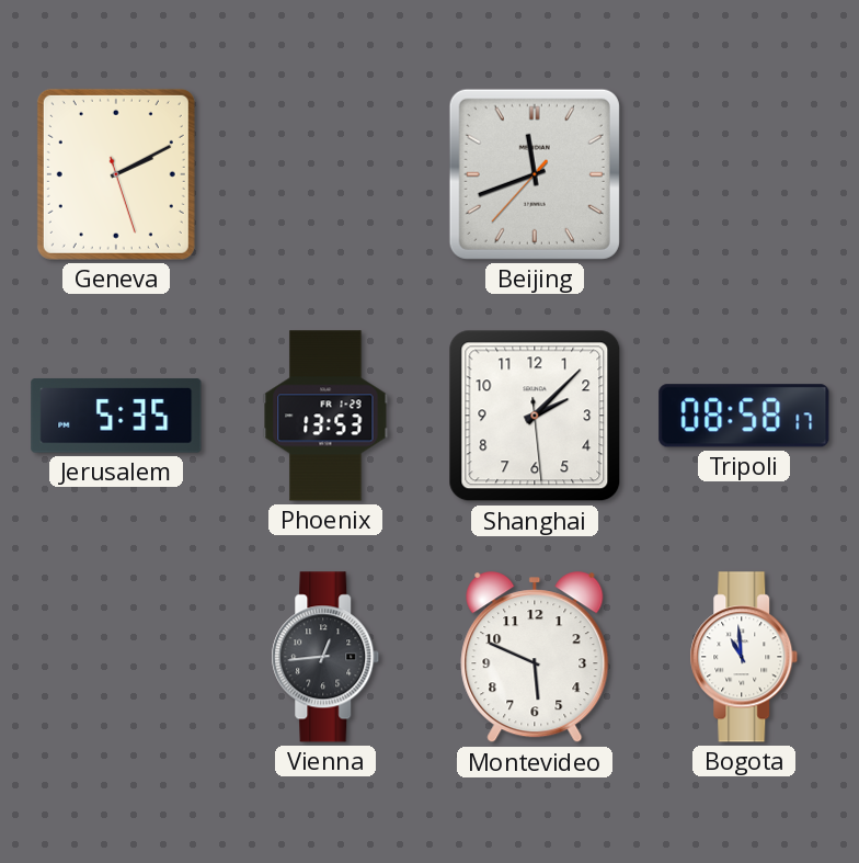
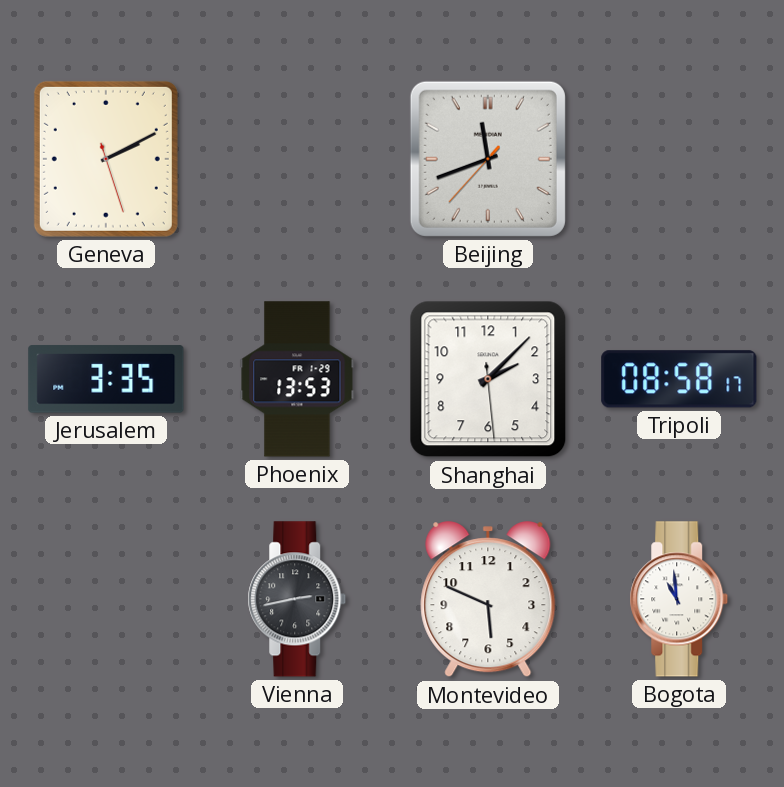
Jerusalem: 5:35 -> 3:35
Vienna: 12:44 -> 2:43
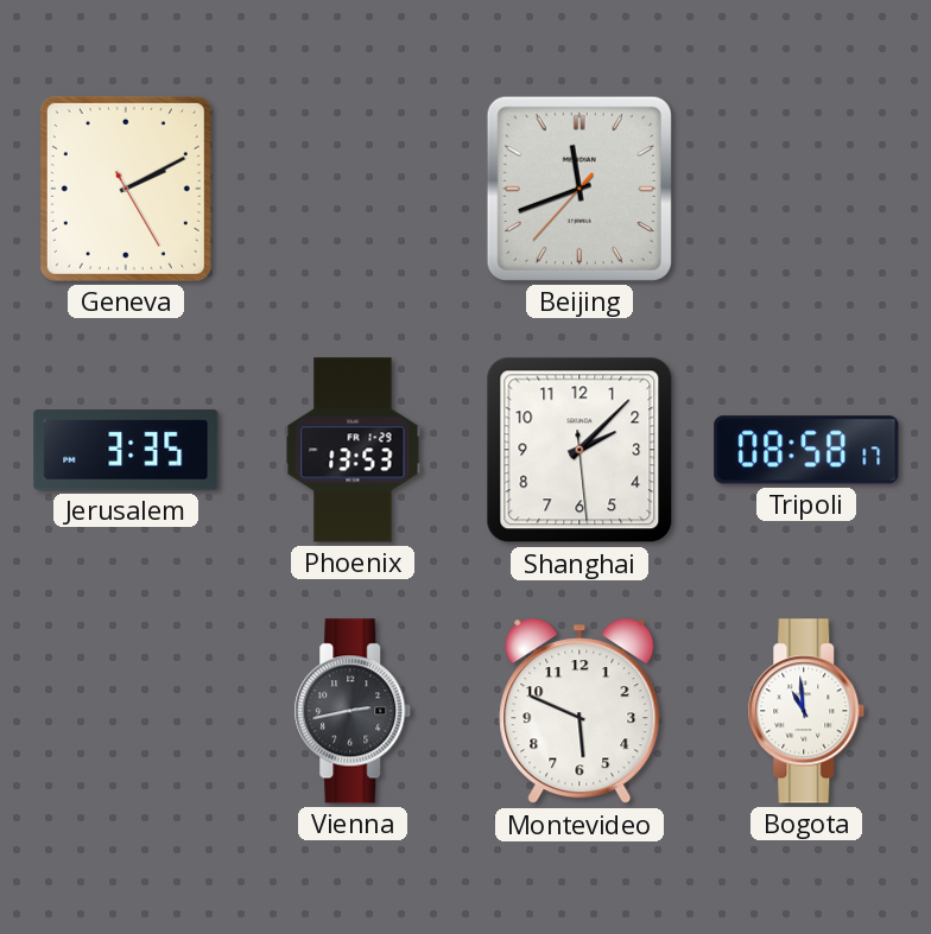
Geneva: 2:10:27 -> 2:10:25
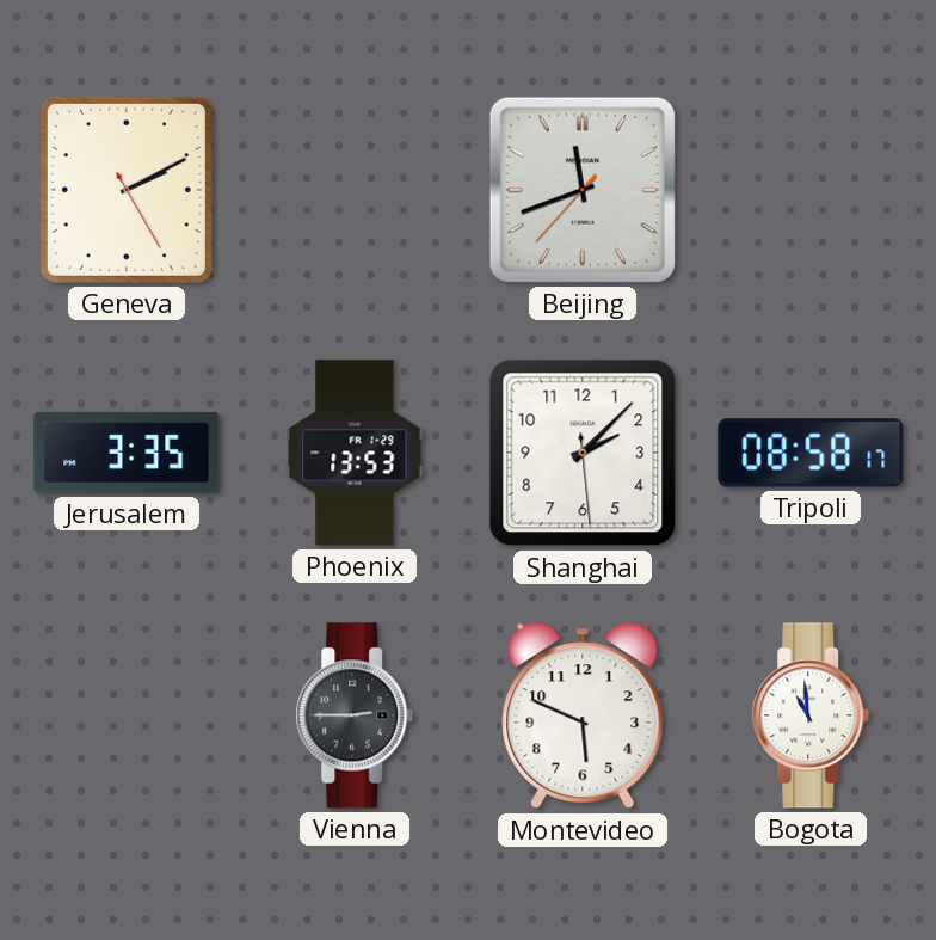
Vienna: 2:43 -> 2:45
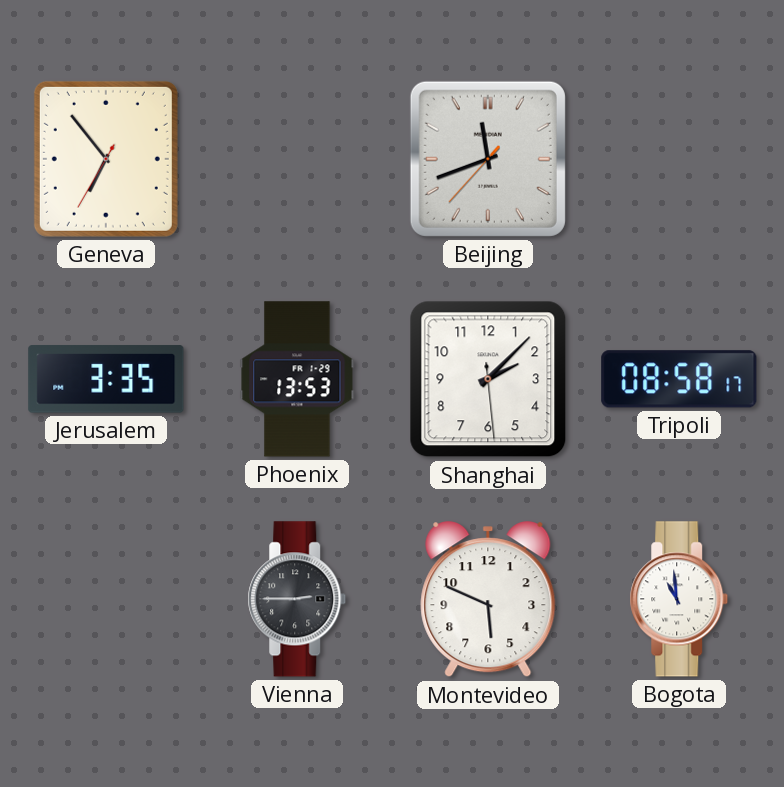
Geneva: 2:10 -> 6:53
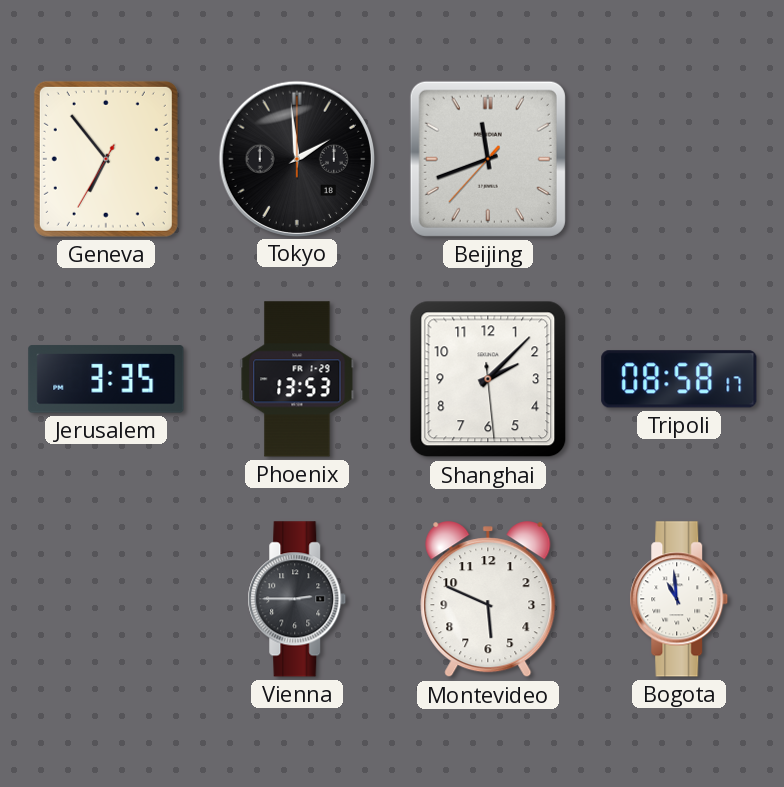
Tokyo: none -> 1:59
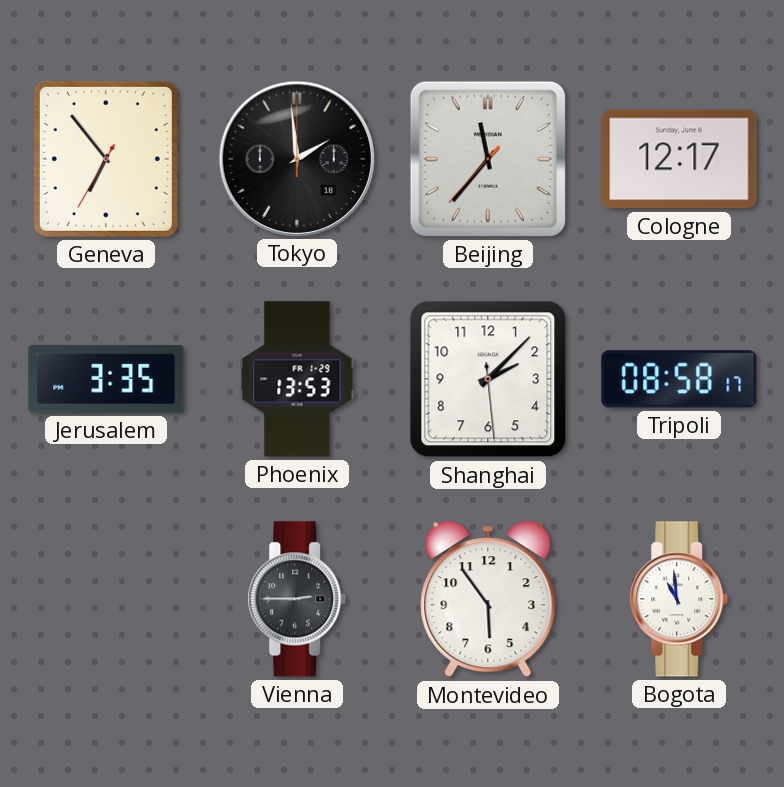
Beijing: 11:41 -> 11:36
Cologne: none -> 12:17
Montevideo: 5:49 -> 5:54
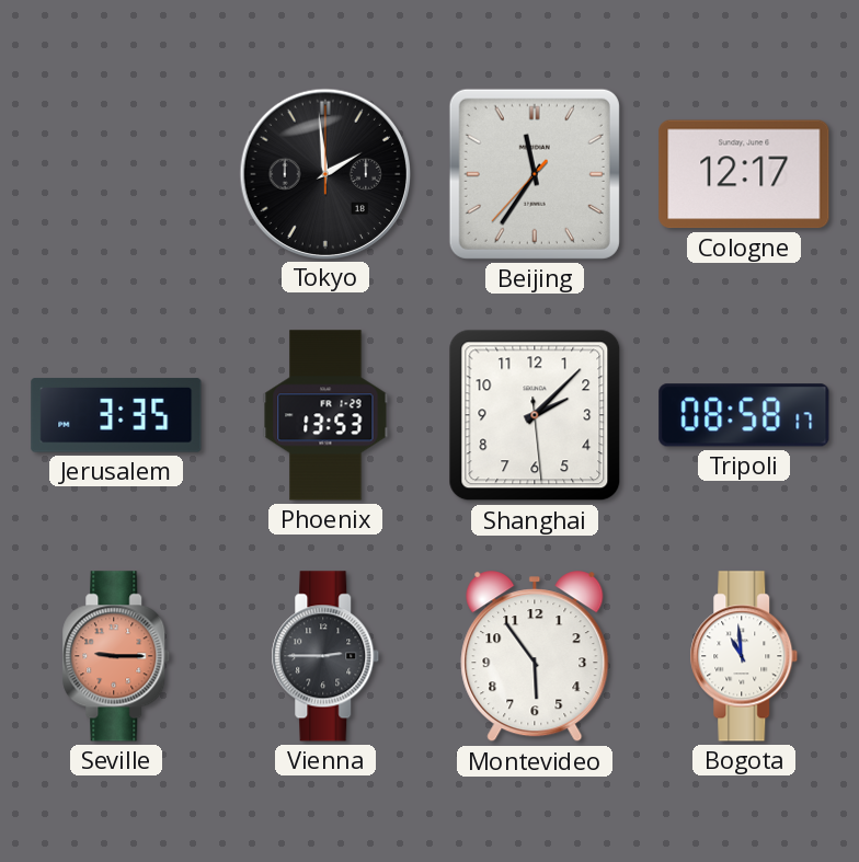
Geneva: 6:53 -> none
Beijing: 11:36 -> 11:35
Seville: none -> 9:15
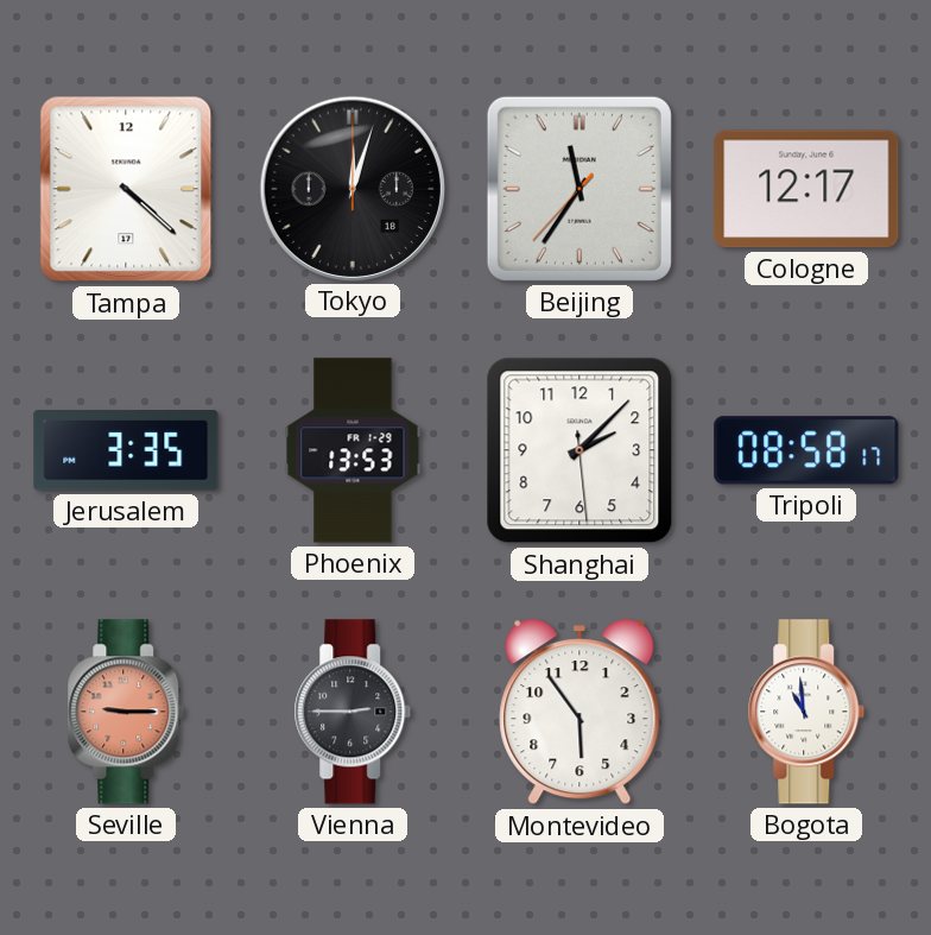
Tampa: none -> 4:22
Tokyo: 1:59 -> 12:03
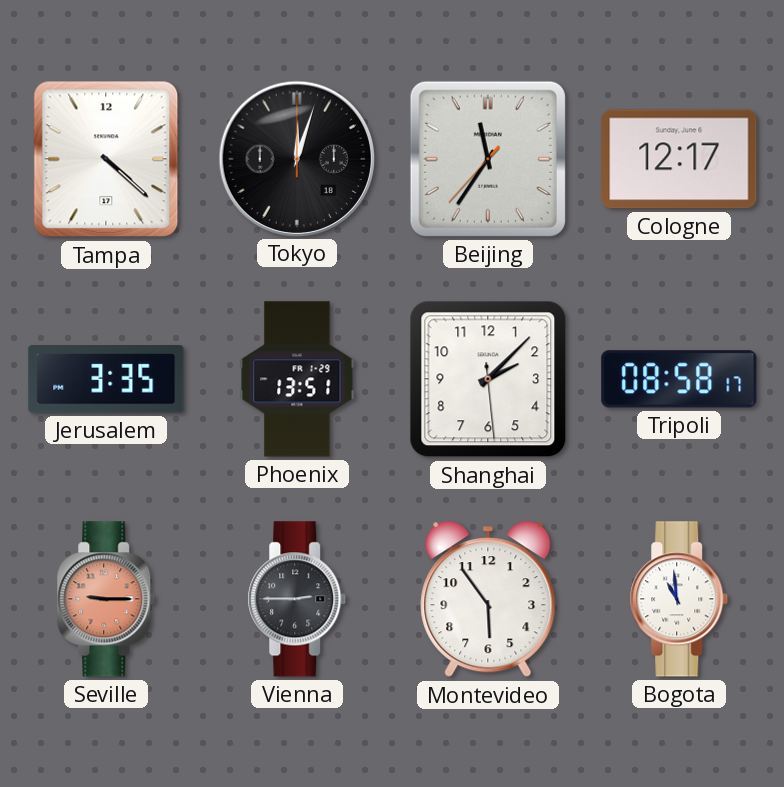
Phoenix: 13:53 -> 13:51
